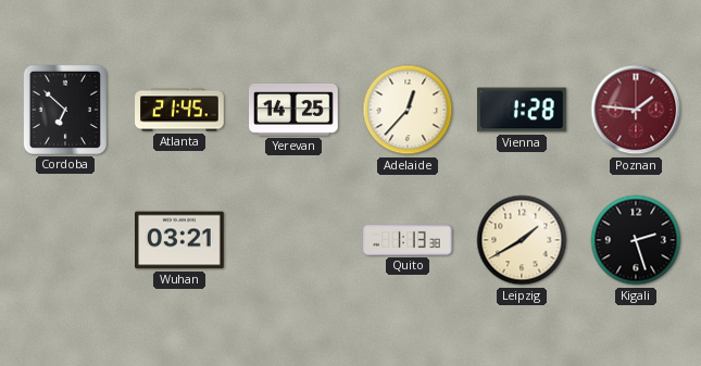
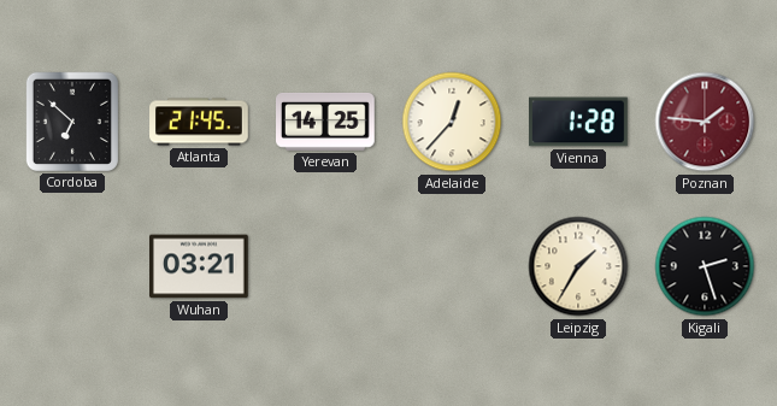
Quito: 1:13 -> none
Leipzig: 1:40 -> 1:35
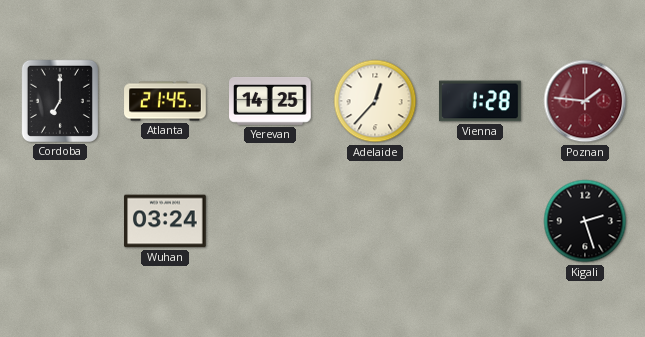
Cordoba: 6:52 -> 7:00
Wuhan: 03:21 -> 03:24
Leipzig: 1:35 -> none
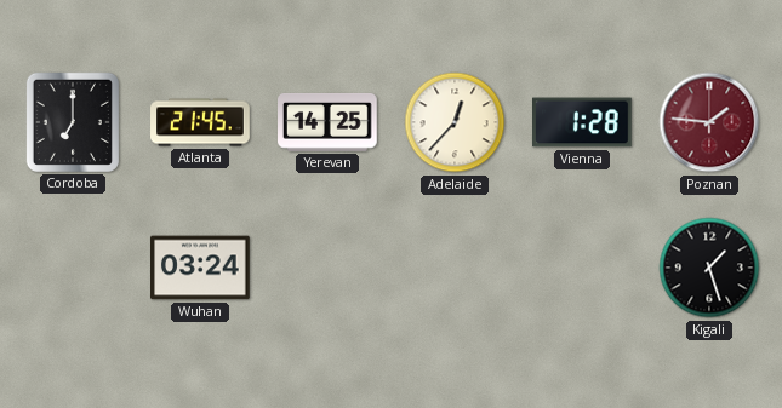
Kigali: 2:27 -> 1:27
